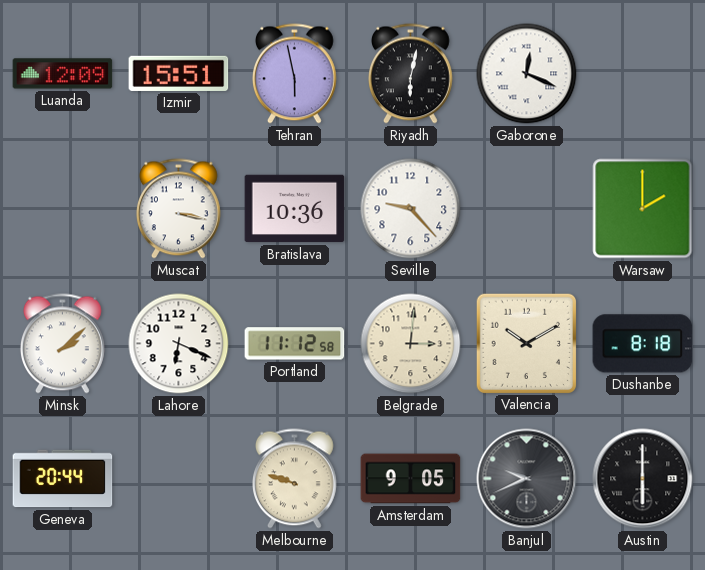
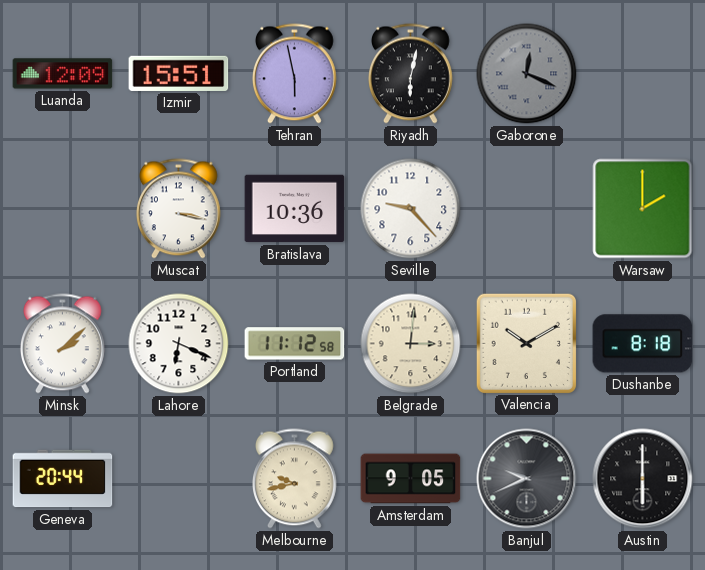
Gaborone dial: white -> grey
Melbourne: 9:48 -> 9:43
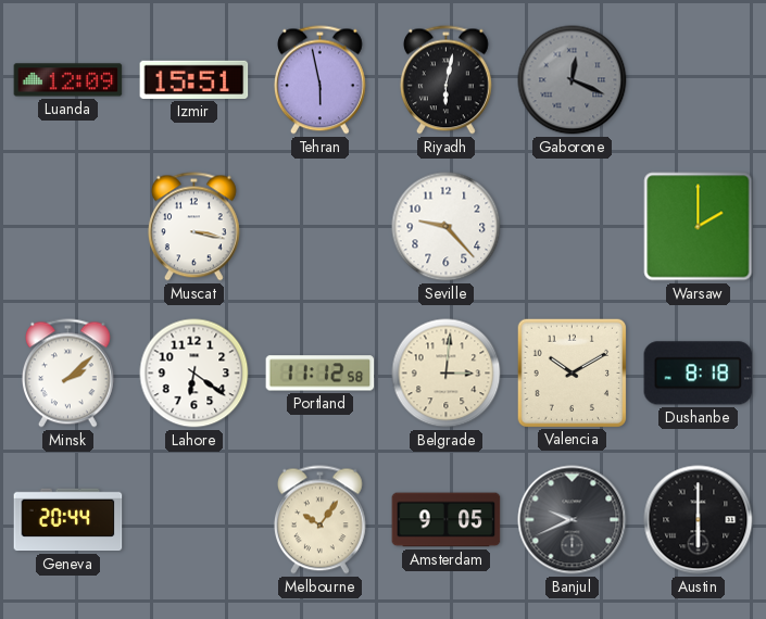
Bratislava: 10:36 -> none
Lahore: 6:19 -> 6:21
Melbourne: 9:43 -> 10:06
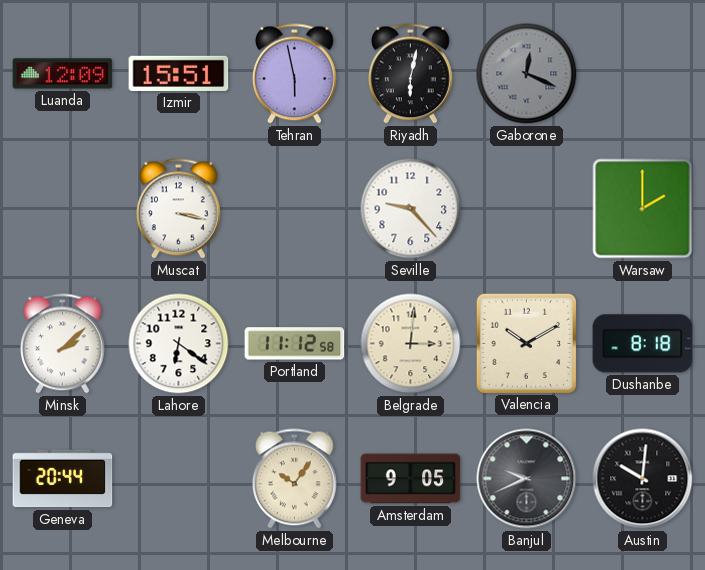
Austin: 6:00 -> 10:01
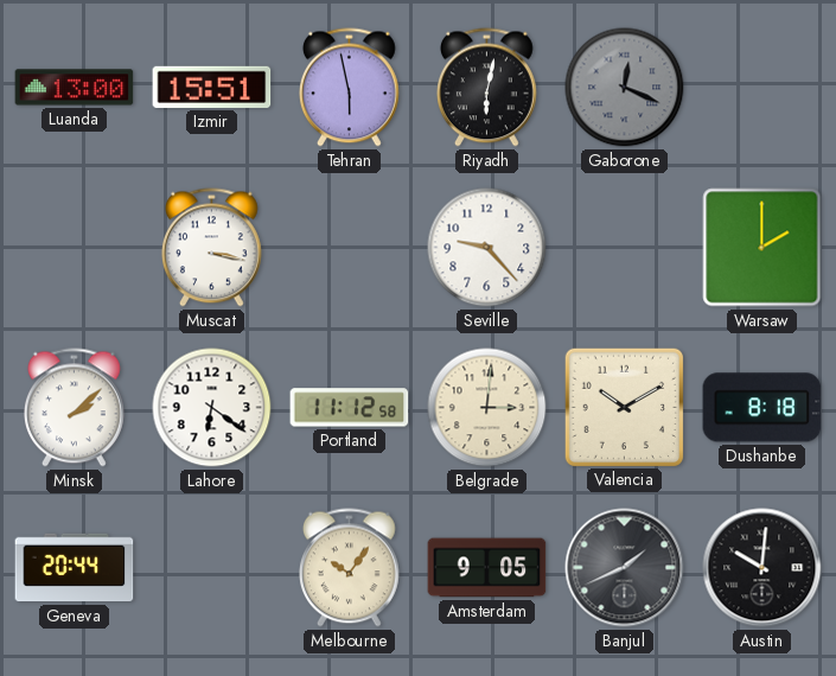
Luanda: 12:09 -> 13:00
Banjul: 9:41 -> 1:41
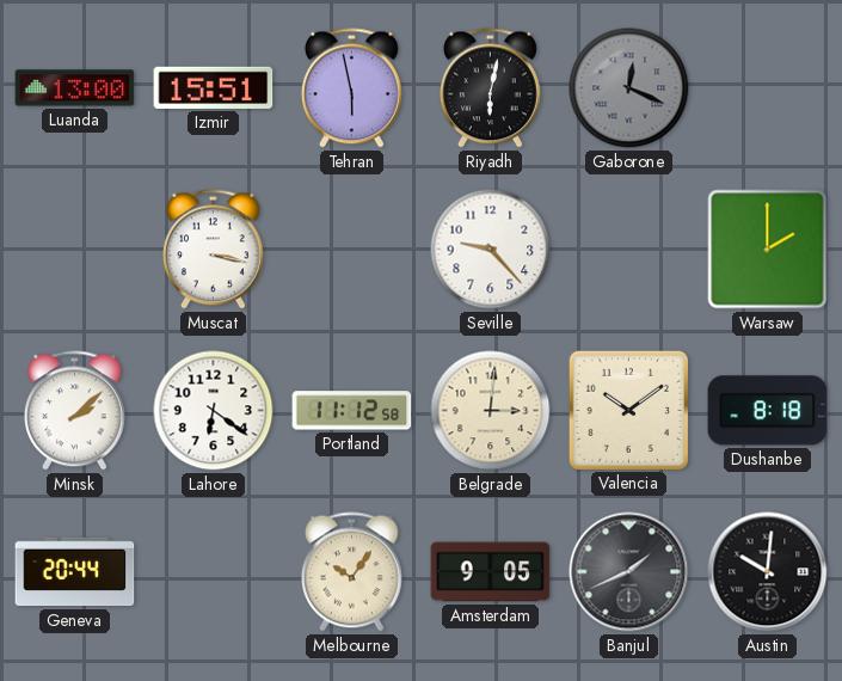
Valencia: 10:10 -> 10:09
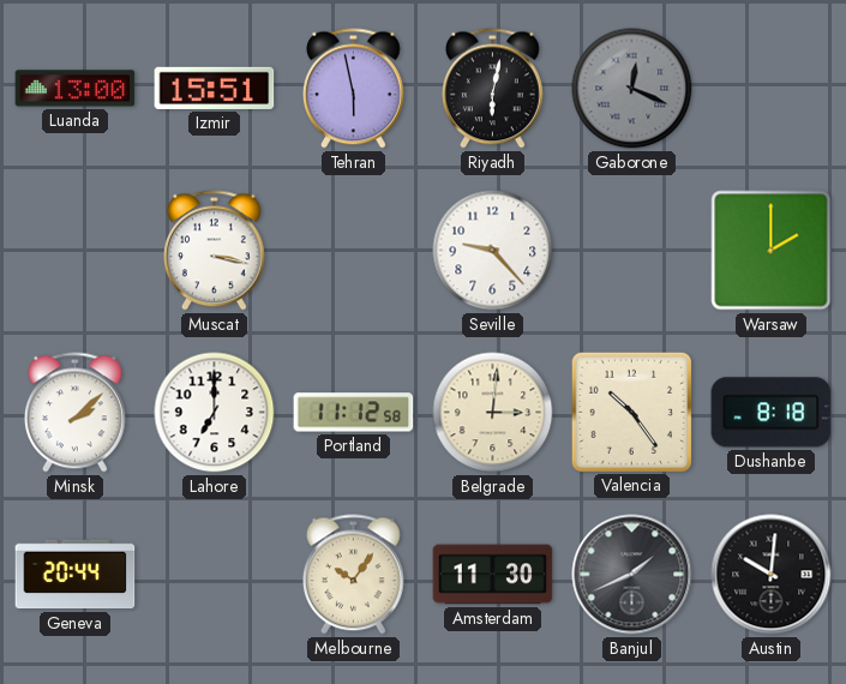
Lahore: 6:21 -> 7:00
Valencia: 10:09 -> 10:24
Amsterdam: 9:05 -> 11:30
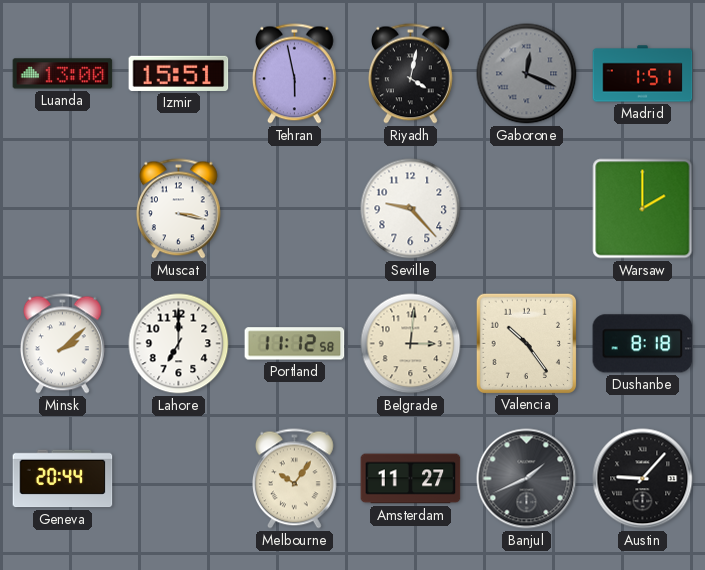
Riyadh: 6:02 -> 4:02
Madrid: none -> 1:51
Amsterdam: 11:30 -> 11:27
Austin: 10:01 -> 9:07
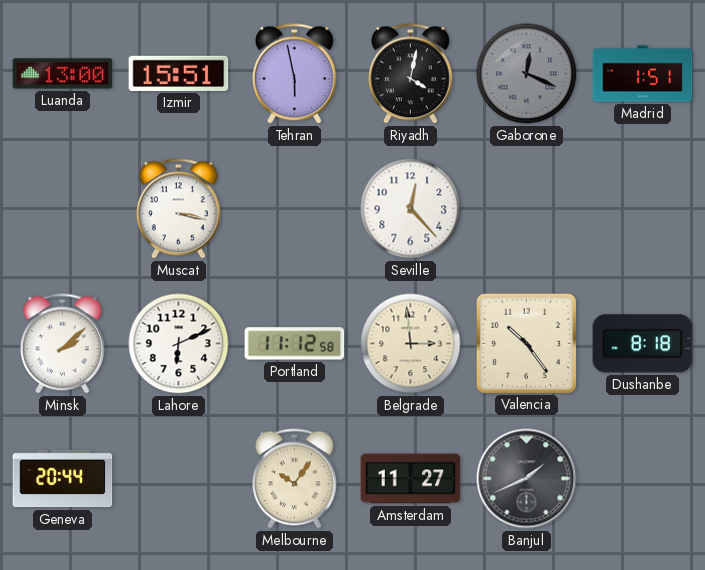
Seville: 9:23 -> 12:23
Warsaw: 2:00 -> none
Lahore: 7:00 -> 6:11
Belgrade: 3:01 -> 2:59
Austin: 9:07 -> none
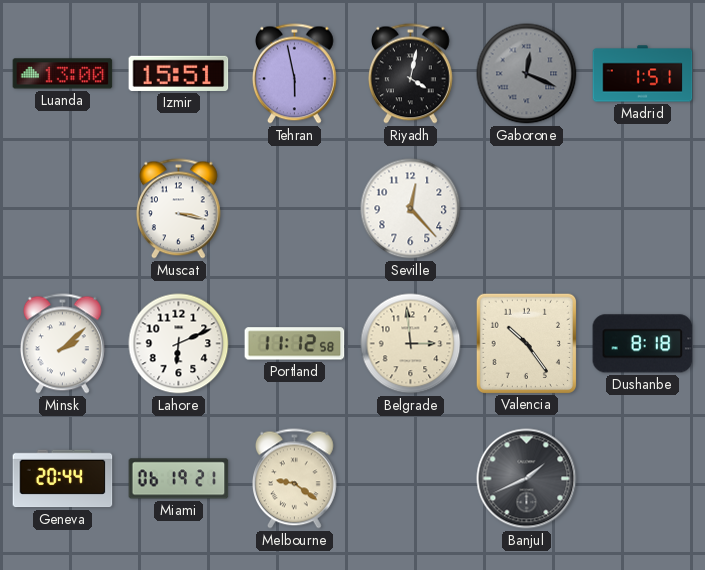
Miami: none -> 06:19
Melbourne: 10:06 -> 9:21
Amsterdam: 11:27 -> none
